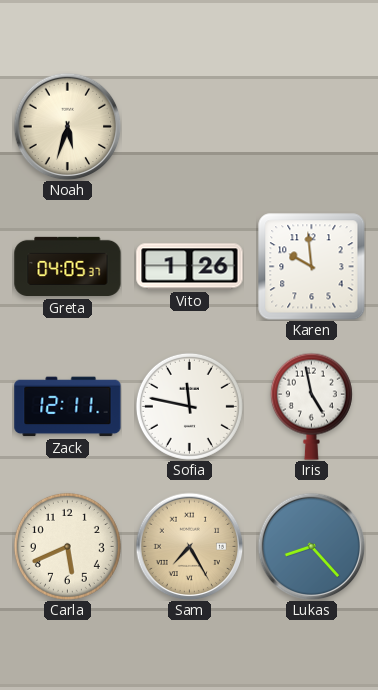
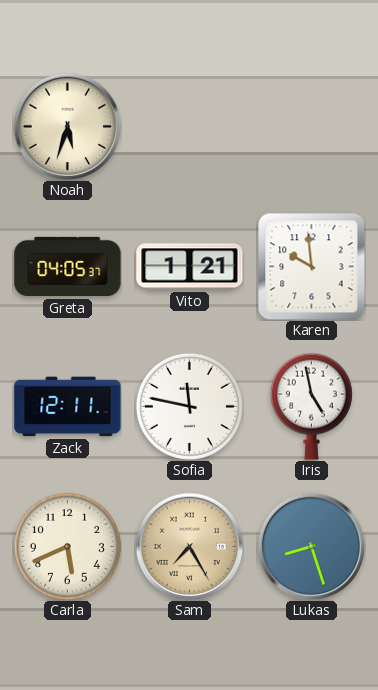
Vito: 1:26 -> 1:21
Lukas: 8:23 -> 8:27
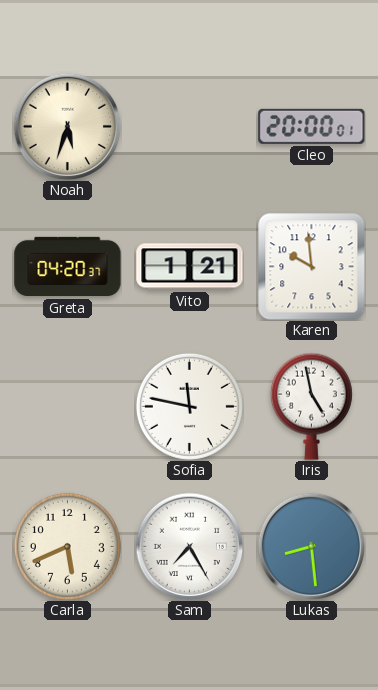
Cleo: none -> 20:00
Greta: 04:05 -> 04:20
Zack: 12:11 -> none
Sam dial: champagne -> white
Lukas: 8:27 -> 8:29
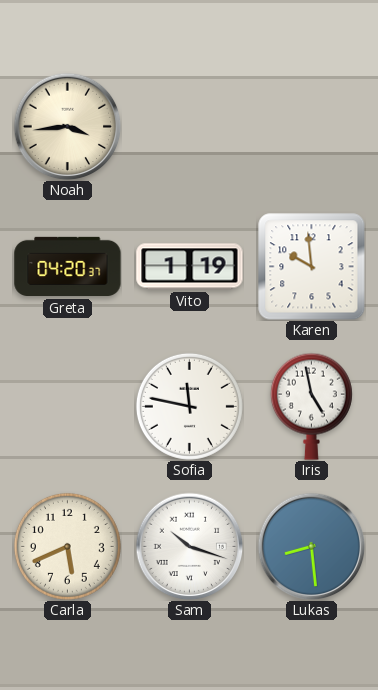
Noah: 5:33 -> 3:44
Cleo: 20:00 -> none
Vito: 1:21 -> 1:19
Sam: 7:25 -> 10:18
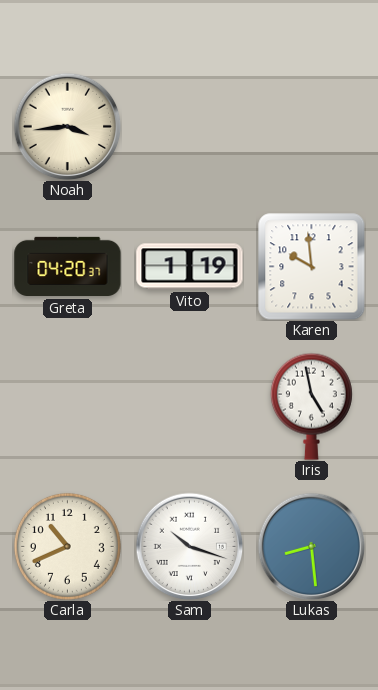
Sofia: 11:47 -> none
Carla: 5:41 -> 10:41
